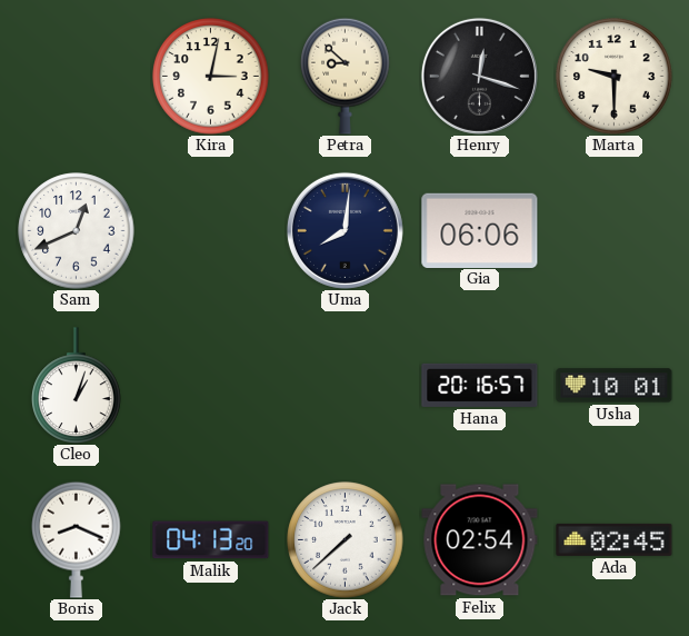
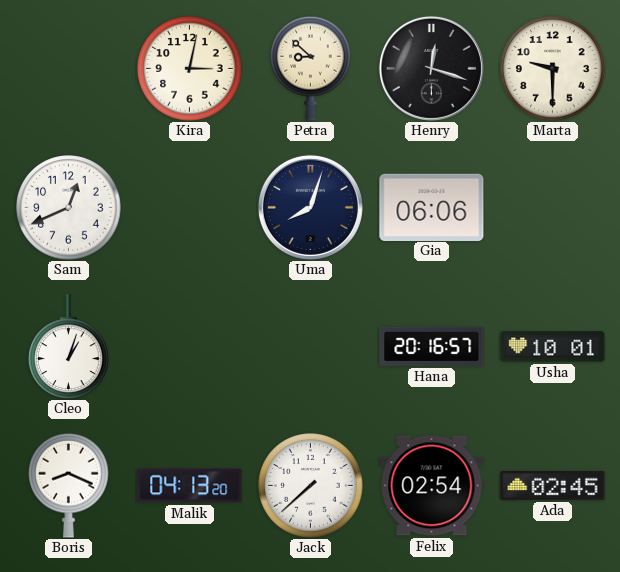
Uma: 8:01 -> 8:03
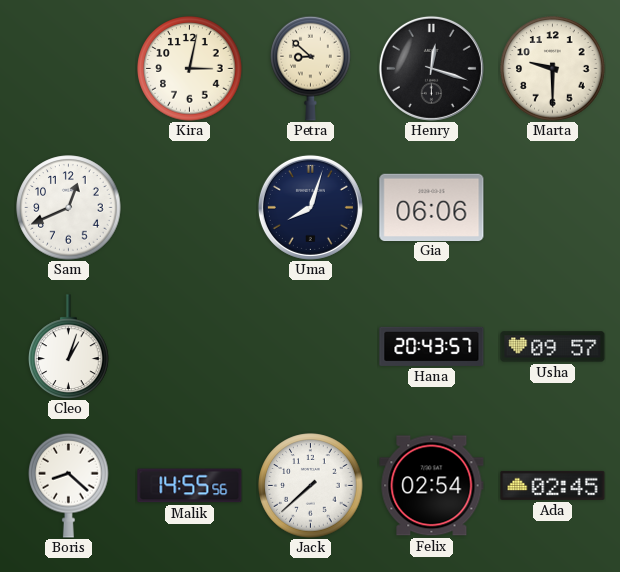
Hana: 20:16 -> 20:43
Usha: 10:01 -> 09:57
Boris: 8:19 -> 8:22
Malik: 04:13 -> 14:55
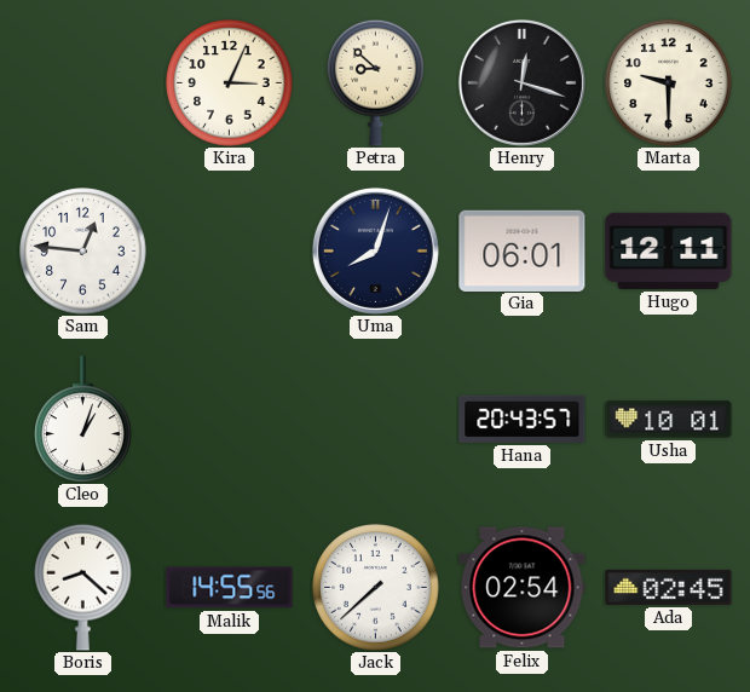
Kira: 3:02 -> 3:04
Sam: 12:41 -> 12:46
Gia: 06:06 -> 06:01
Hugo: none -> 12:11
Usha: 09:57 -> 10:01
